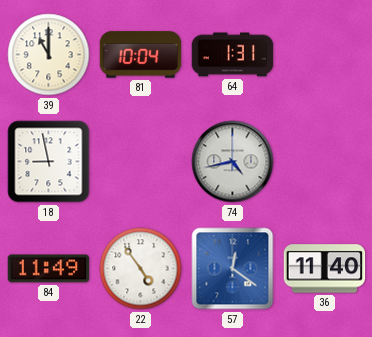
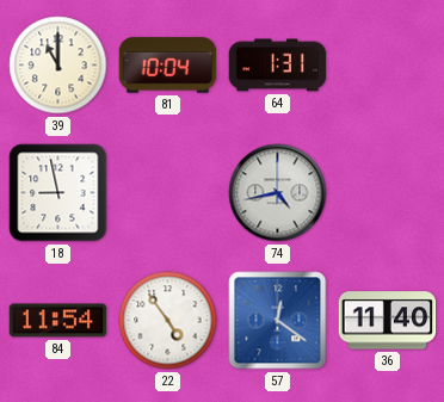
84: 11:49 -> 11:54
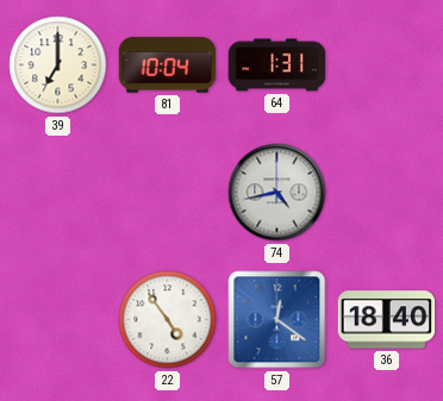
39: 11:00 -> 7:00
18: 8:58 -> none
84: 11:54 -> none
36: 11:40 -> 18:40
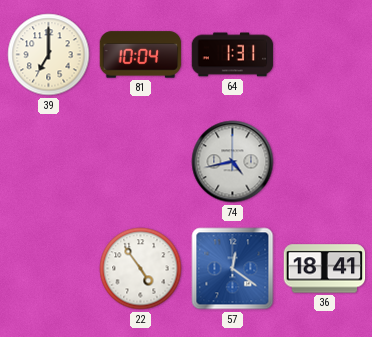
36: 18:40 -> 18:41
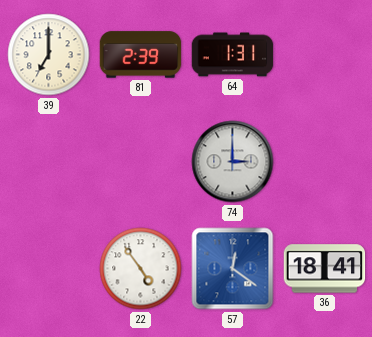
81: 10:04 -> 2:39
74: 4:43 -> 3:00
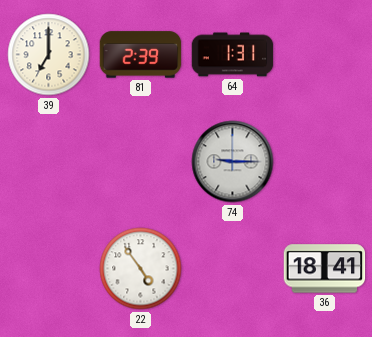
74: 3:00 -> 9:15
57: 12:21 -> none
